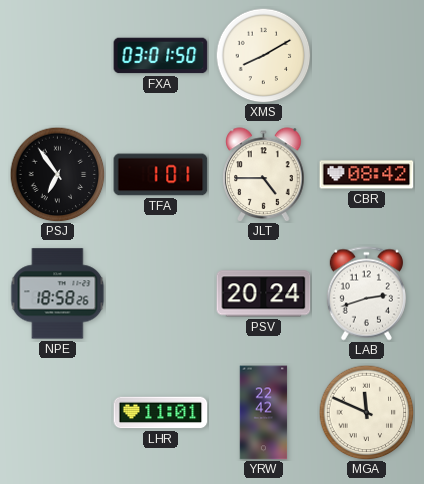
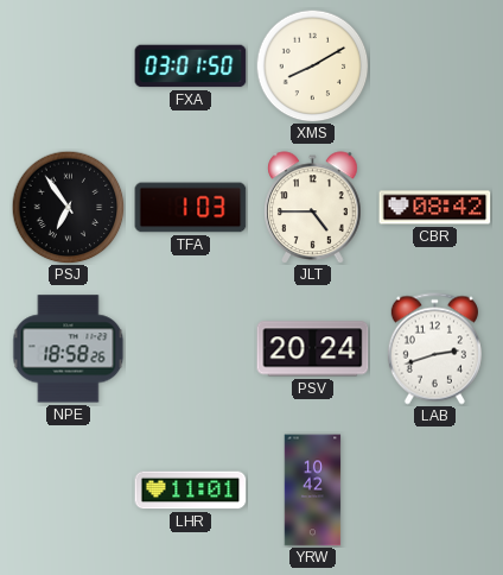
TFA: 1:01 -> 1:03
YRW: 22:42 -> 10:42
MGA: 11:49 -> none
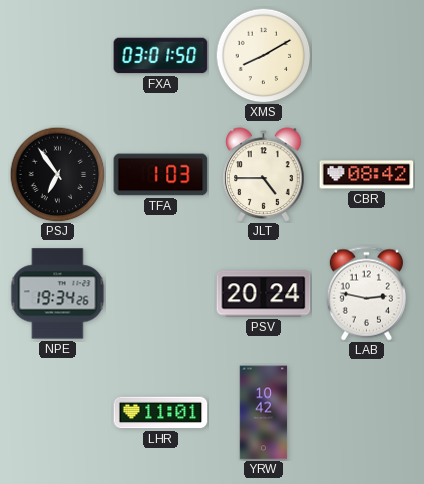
NPE: 18:58 -> 19:34
LAB: 2:42 -> 2:47
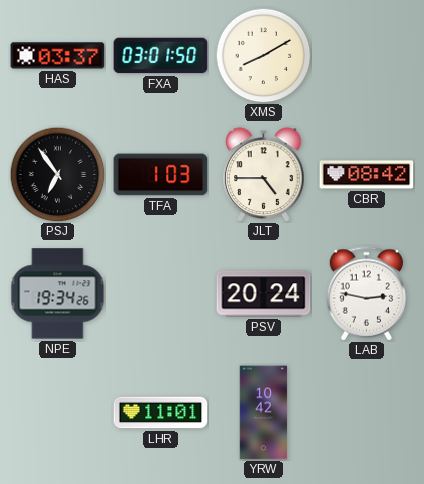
HAS: none -> 03:37
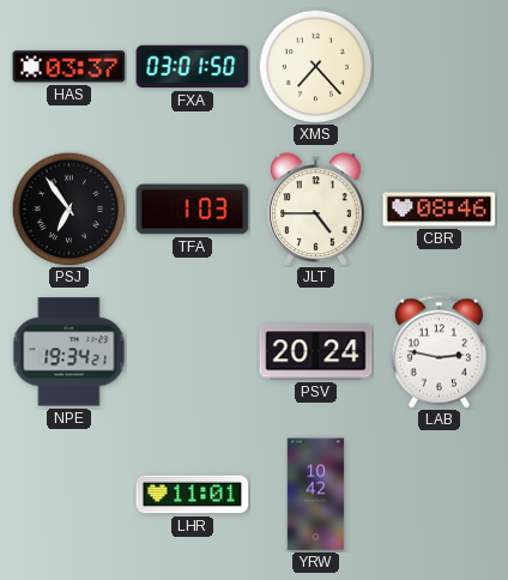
XMS: 8:10 -> 7:23
CBR: 08:42 -> 08:46
NPE: 19:34:26 -> 19:34:21
